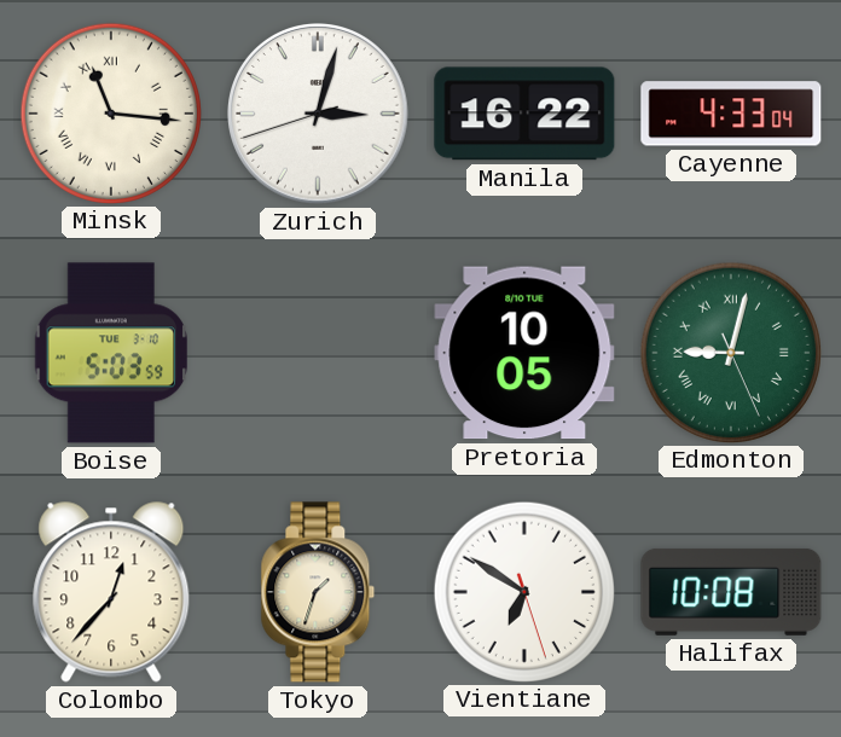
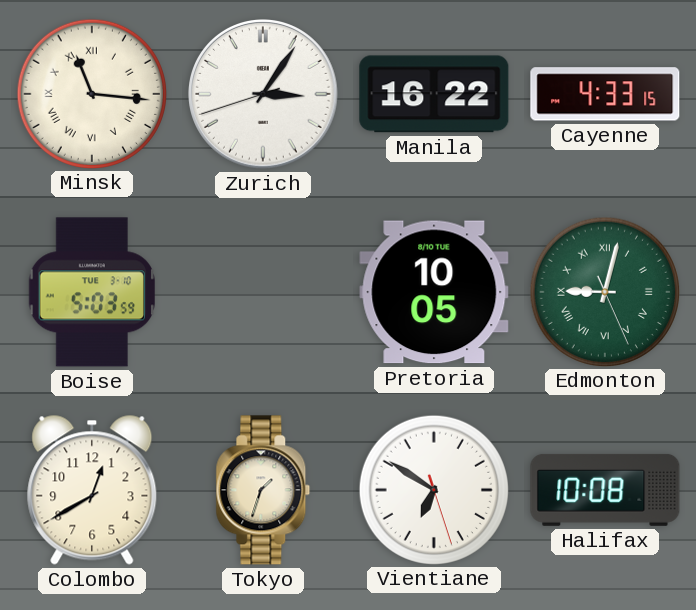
Zurich: 3:02 -> 3:05
Cayenne: 4:33:04 -> 4:33:15
Colombo: 12:37 -> 12:40
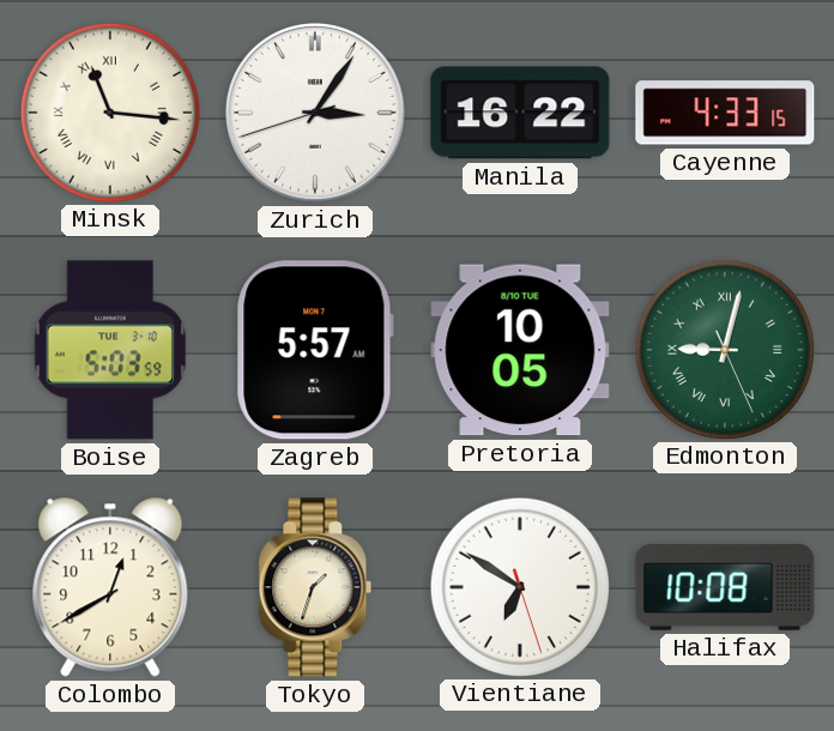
Zagreb: none -> 5:57
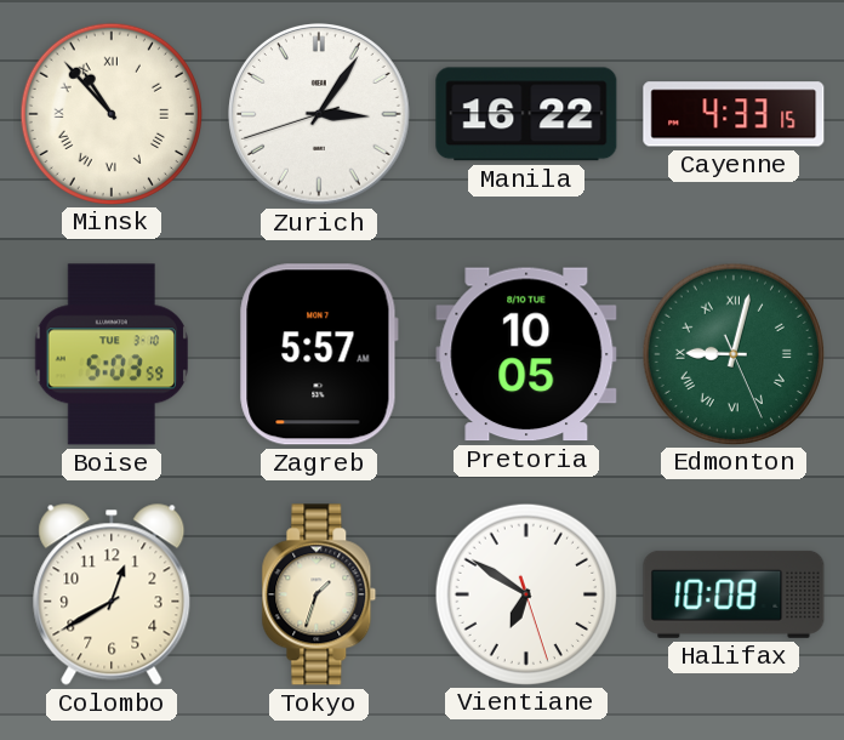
Minsk: 11:16 -> 10:53
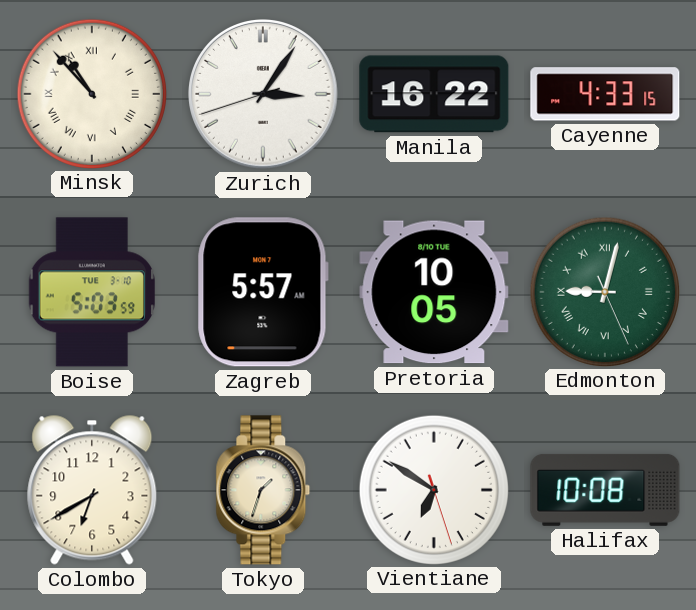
Colombo: 12:40 -> 6:40
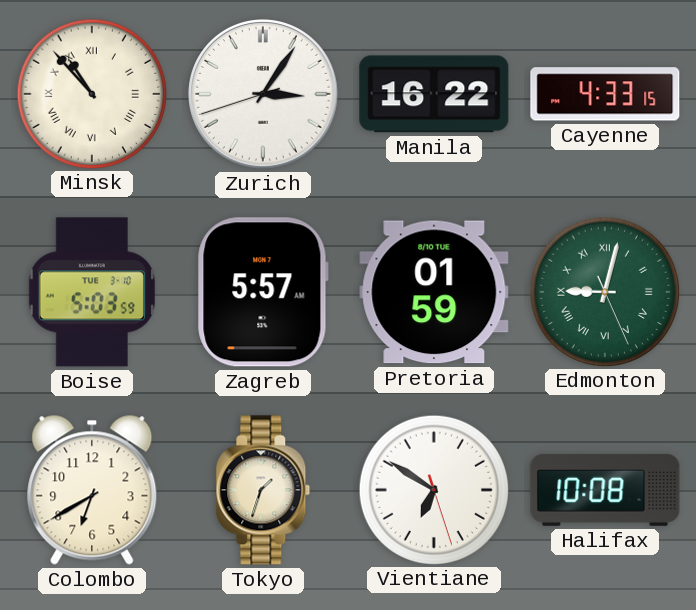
Pretoria: 10:05 -> 01:59
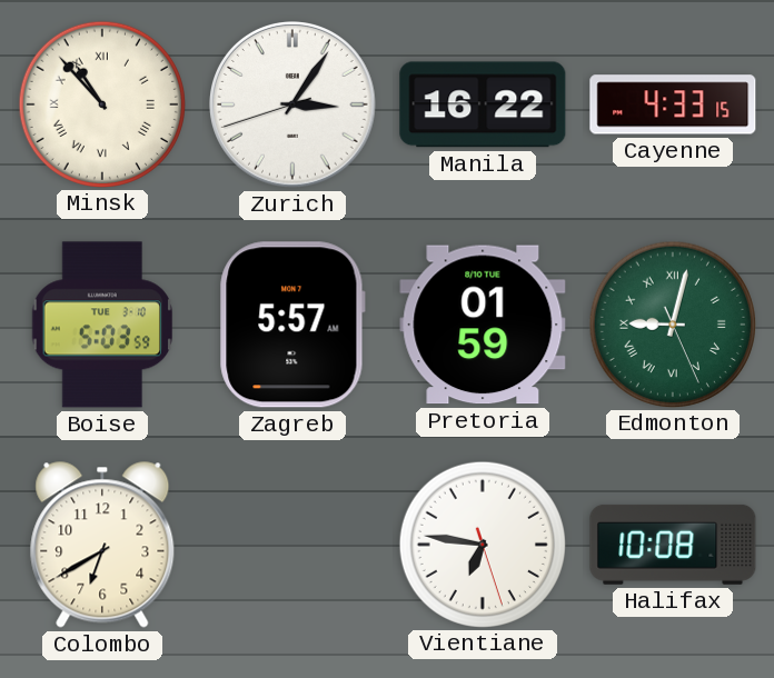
Tokyo: 1:33 -> none
Vientiane: 6:50 -> 6:46
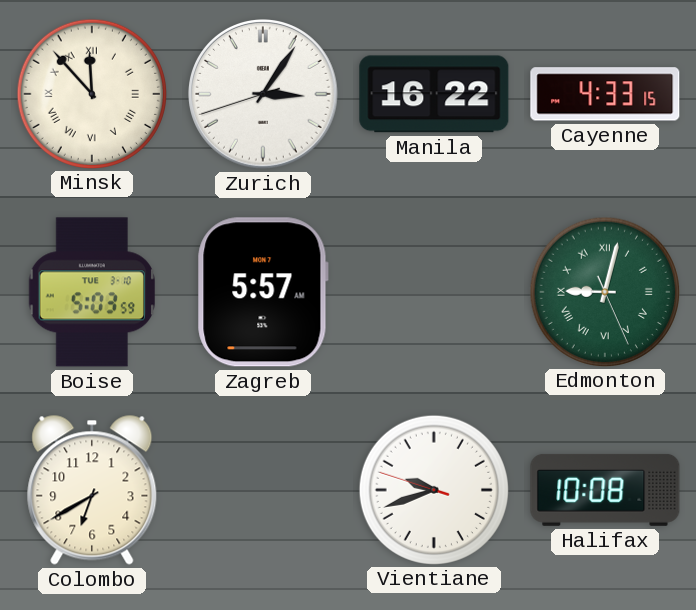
Minsk: 10:53 -> 11:53
Pretoria: 01:59 -> none
Vientiane: 6:46 -> 9:41
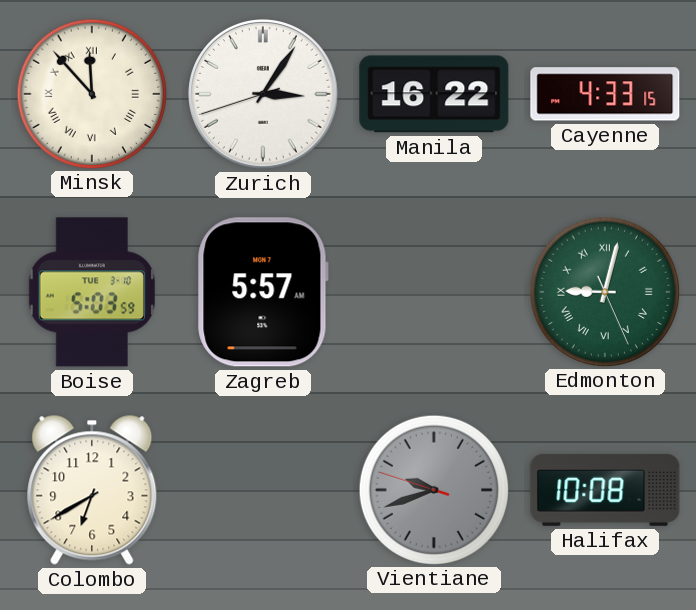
Vientiane dial: white -> grey
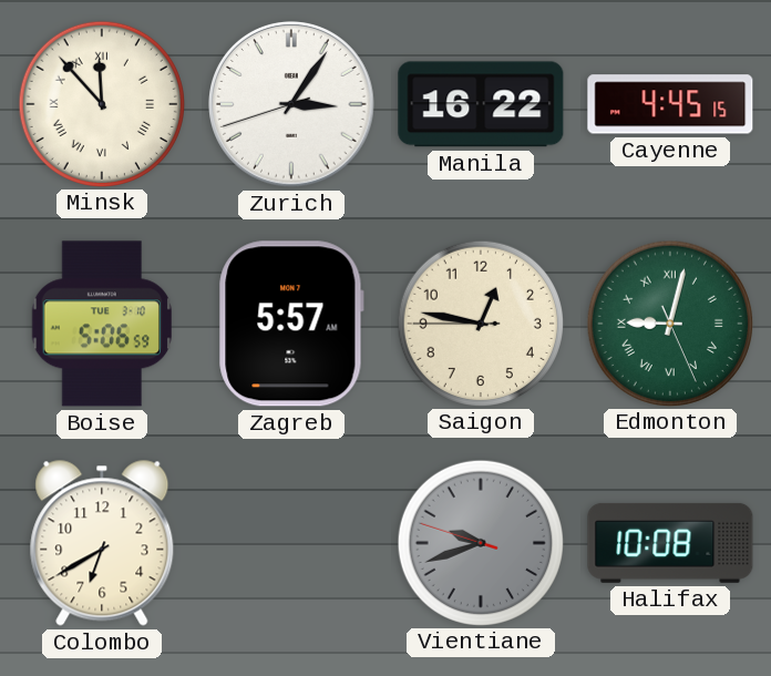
Cayenne: 4:33 -> 4:45
Boise: 5:03 -> 5:06
Saigon: none -> 12:46
